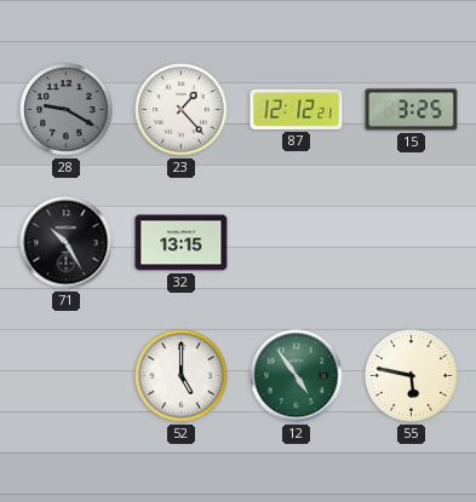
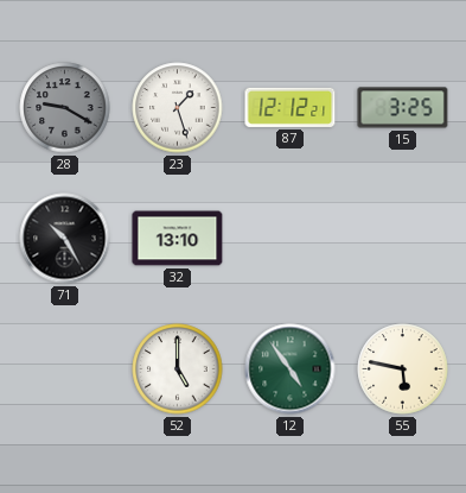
23: 1:23 -> 1:27
32: 13:15 -> 13:10
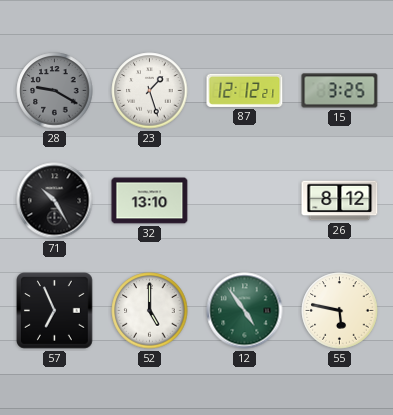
26: none -> 8:12
57: none -> 6:56
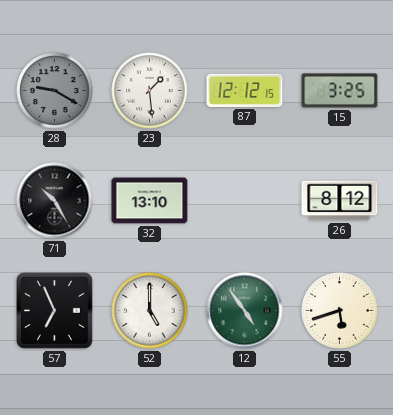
23: 1:27 -> 1:29
87: 12:12:21 -> 12:12:15
55: 5:47 -> 5:42
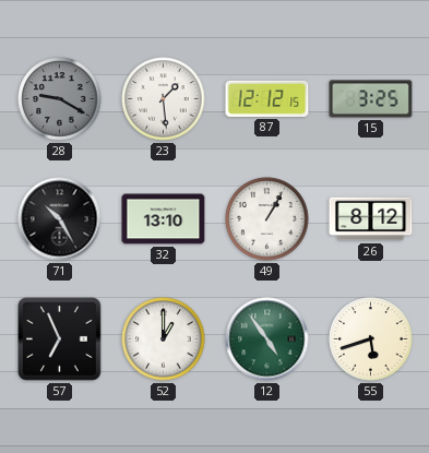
49: none -> 1:05
52: 5:00 -> 1:00
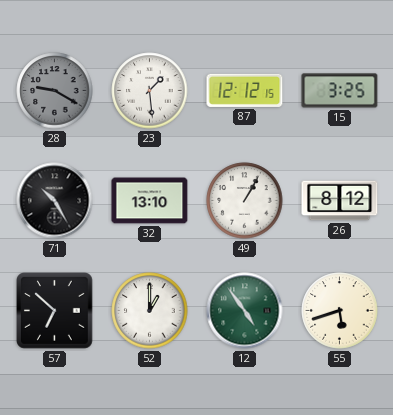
57: 6:56 -> 6:52
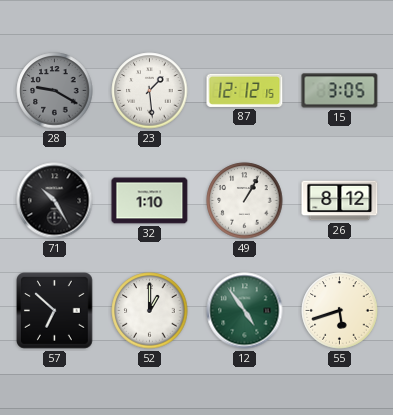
15: 3:25 -> 3:05
32: 13:10 -> 1:10
